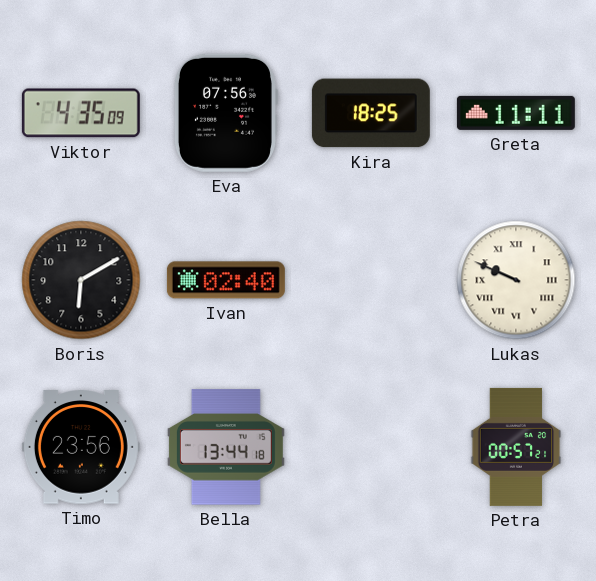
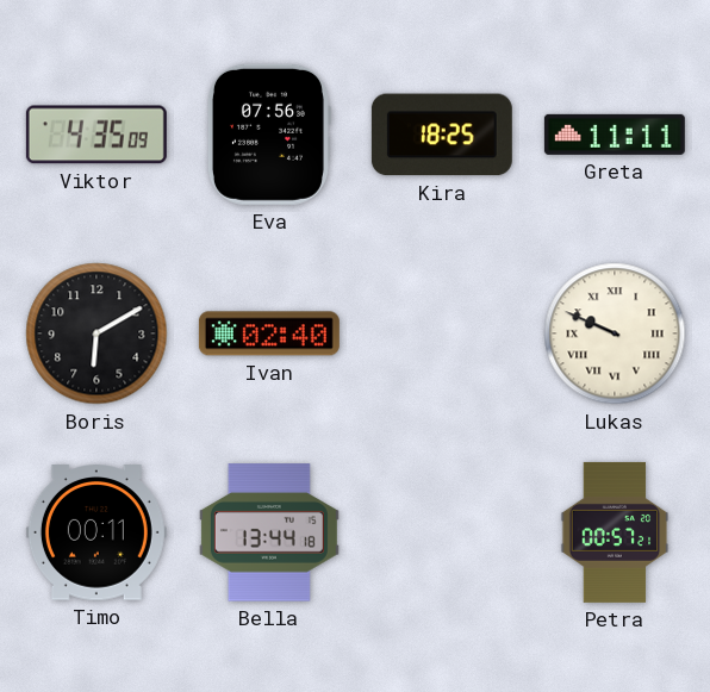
Timo: 23:56 -> 00:11
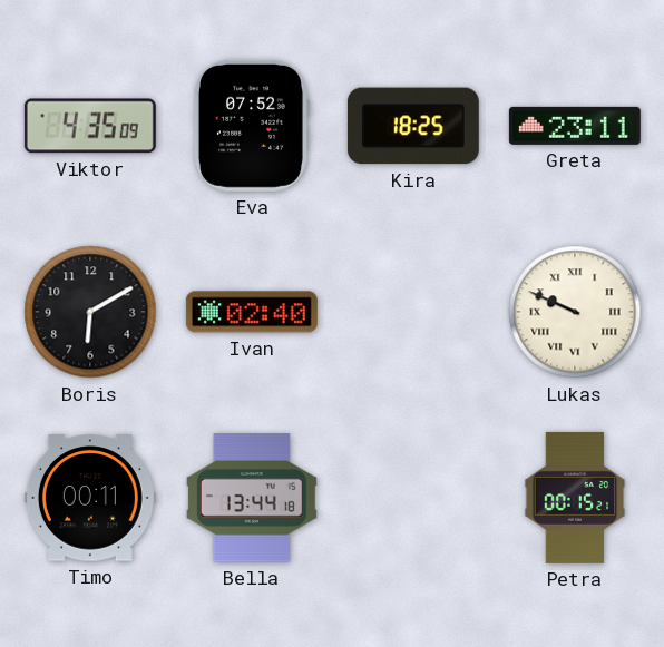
Eva: 07:56 -> 07:52
Greta: 11:11 -> 23:11
Petra: 00:57 -> 00:15
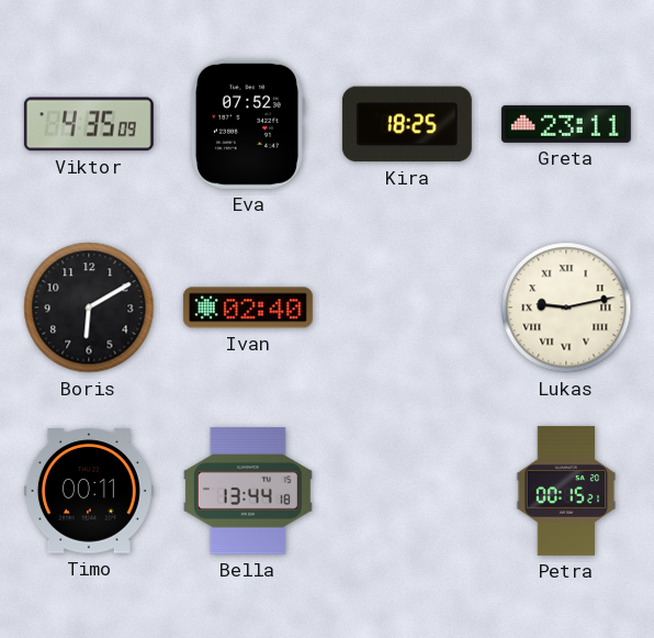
Lukas: 9:49 -> 9:13
